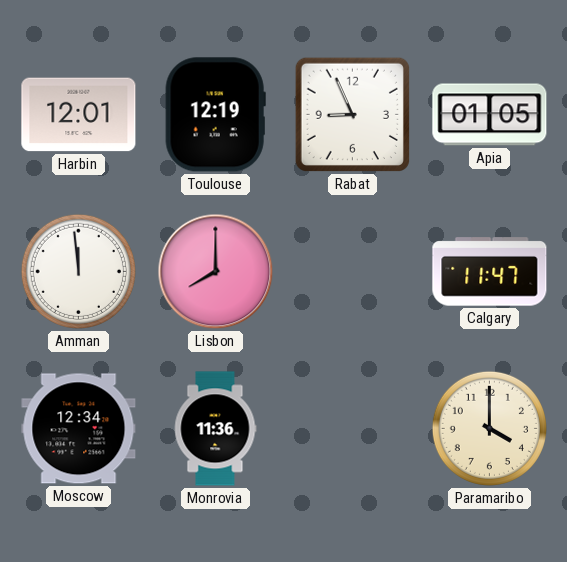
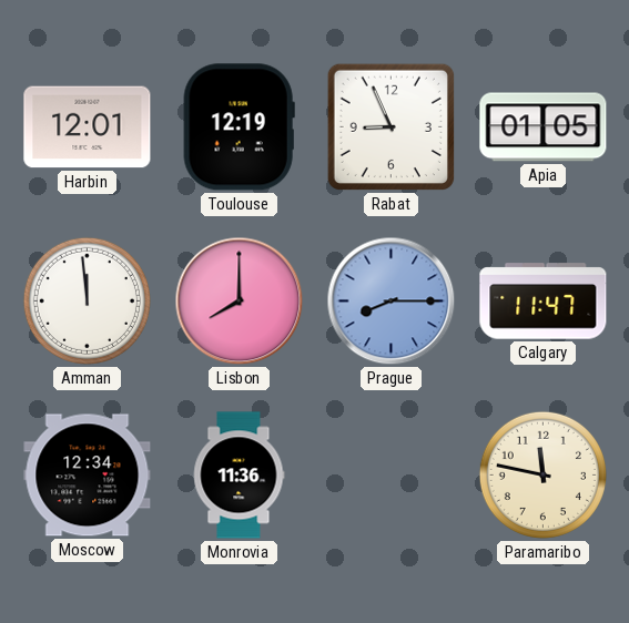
Prague: none -> 8:15
Paramaribo: 4:00 -> 11:47
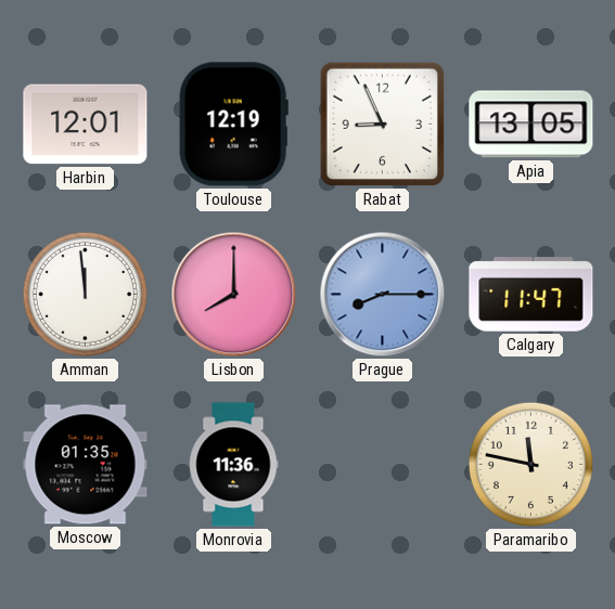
Apia: 01:05 -> 13:05
Moscow: 12:34 -> 01:35
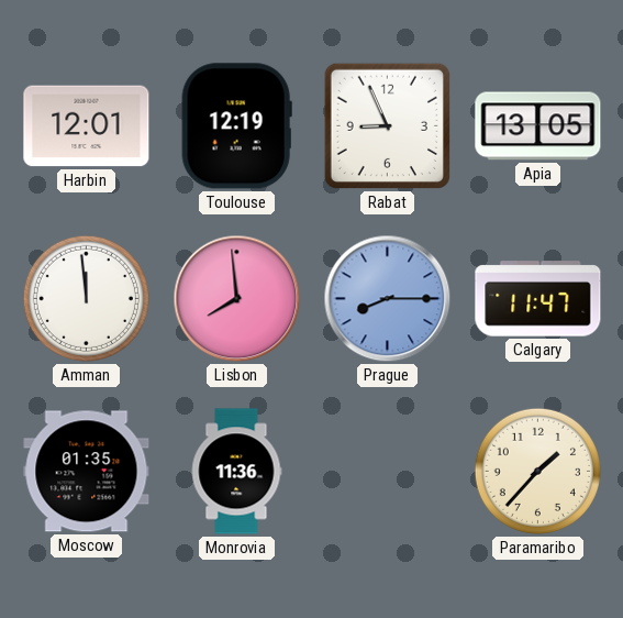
Lisbon: 8:00 -> 7:59
Paramaribo: 11:47 -> 1:37
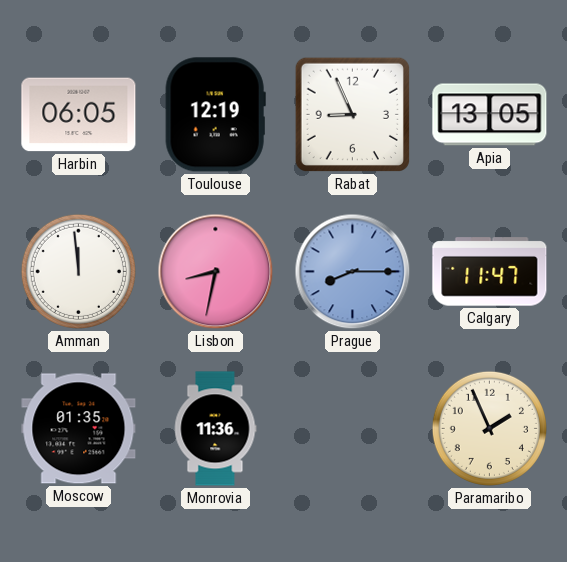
Harbin: 12:01 -> 06:05
Lisbon: 7:59 -> 8:32
Paramaribo: 1:37 -> 1:56
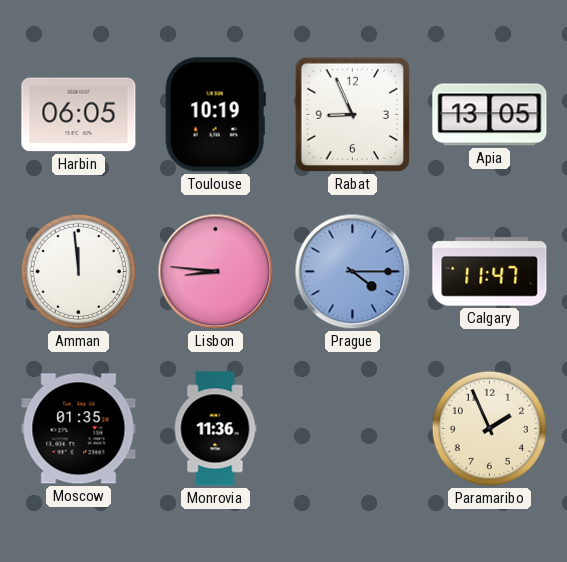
Toulouse: 12:19 -> 10:19
Lisbon: 8:32 -> 8:46
Prague: 8:15 -> 4:15
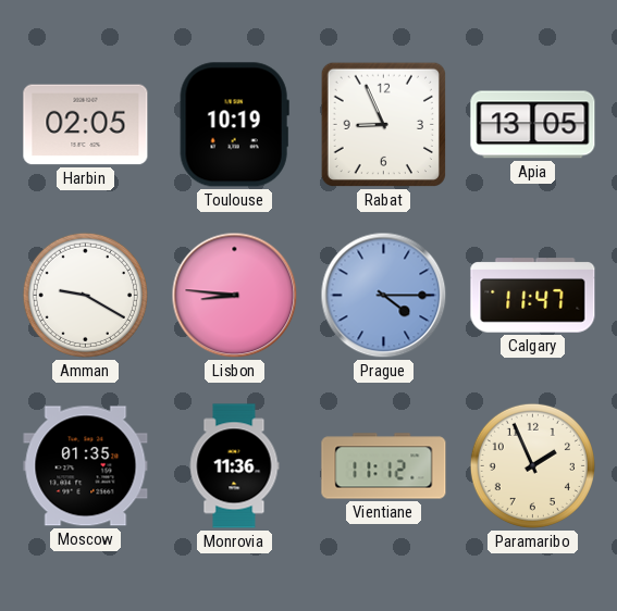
Harbin: 06:05 -> 02:05
Amman: 11:59 -> 9:20
Vientiane: none -> 11:12
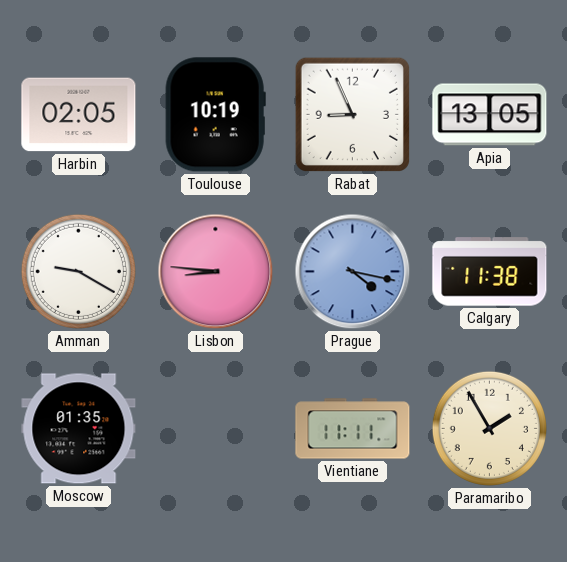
Prague: 4:15 -> 4:17
Calgary: 11:47 -> 11:38
Monrovia: 11:36 -> none
Vientiane: 11:12 -> 11:11
Paramaribo: 1:56 -> 1:55
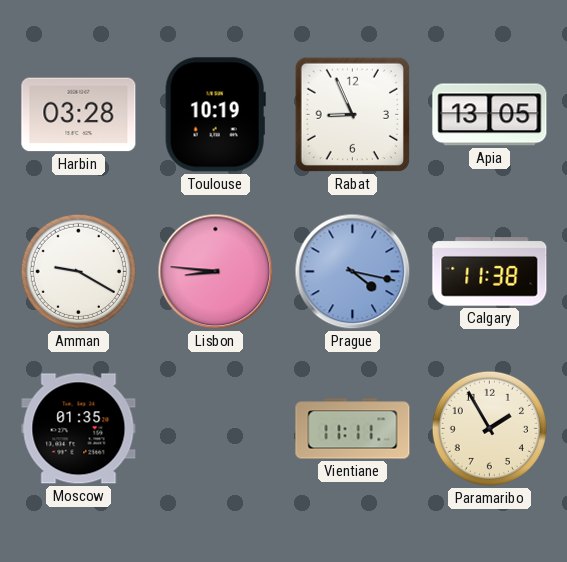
Harbin: 02:05 -> 03:28
